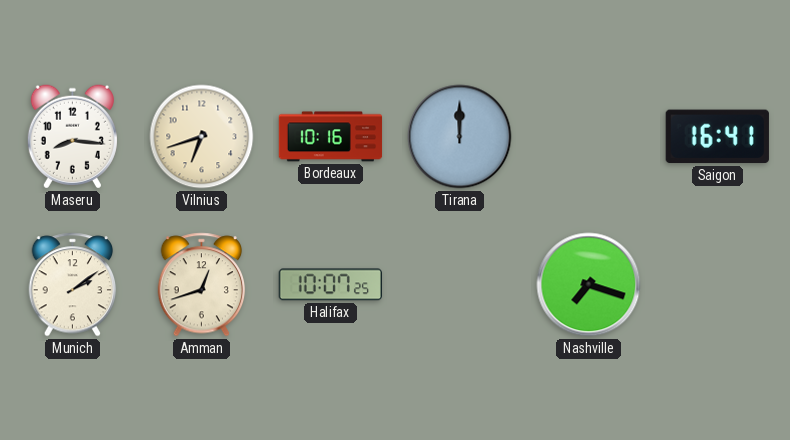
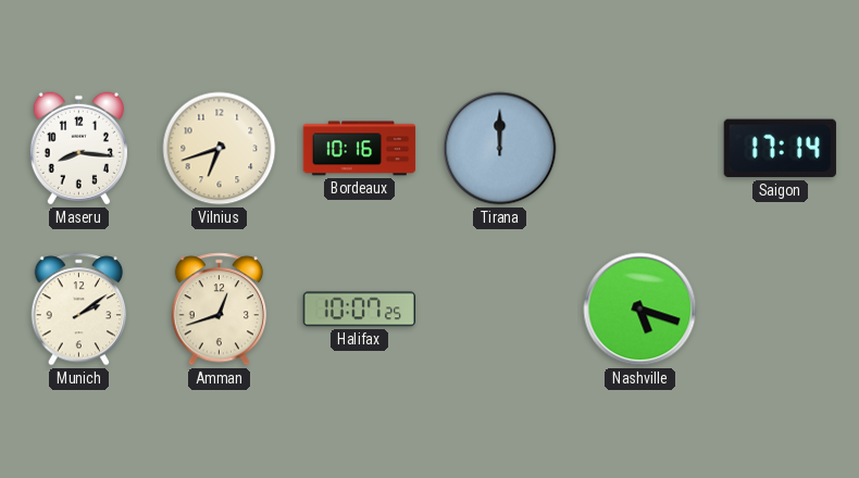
Saigon: 16:41 -> 17:14
Nashville: 7:18 -> 5:18
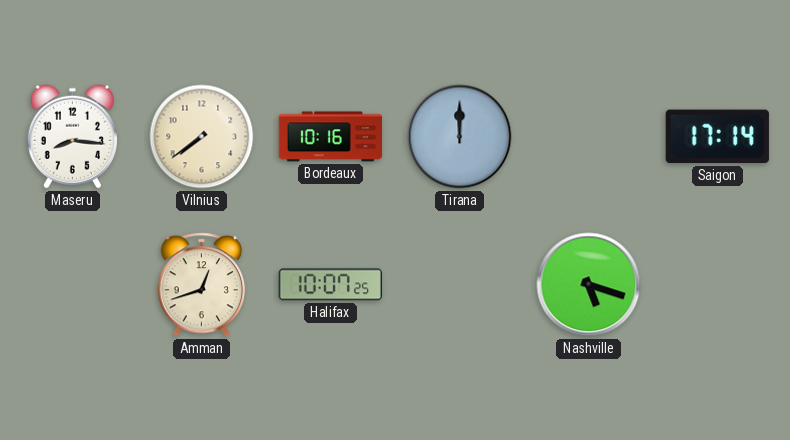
Vilnius: 6:42 -> 7:39
Munich: 2:09 -> none
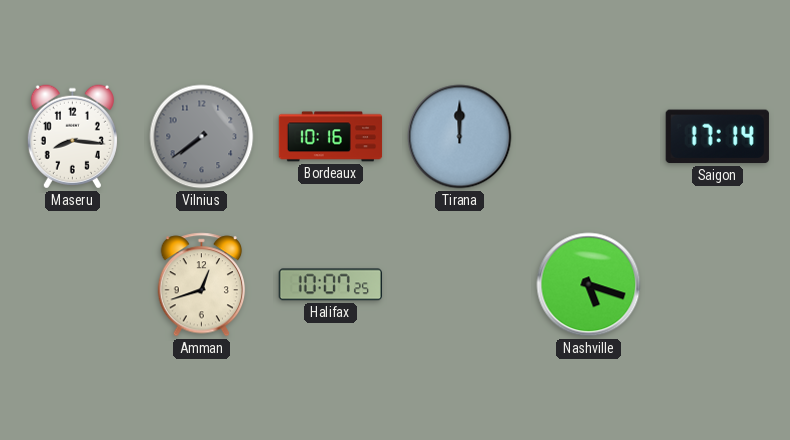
Vilnius dial: cream -> grey
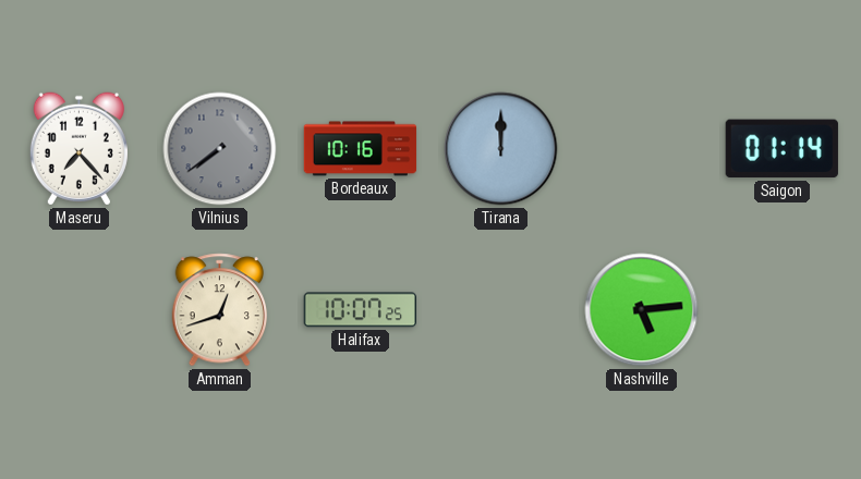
Maseru: 8:16 -> 7:23
Saigon: 17:14 -> 01:14
Nashville: 5:18 -> 5:14
